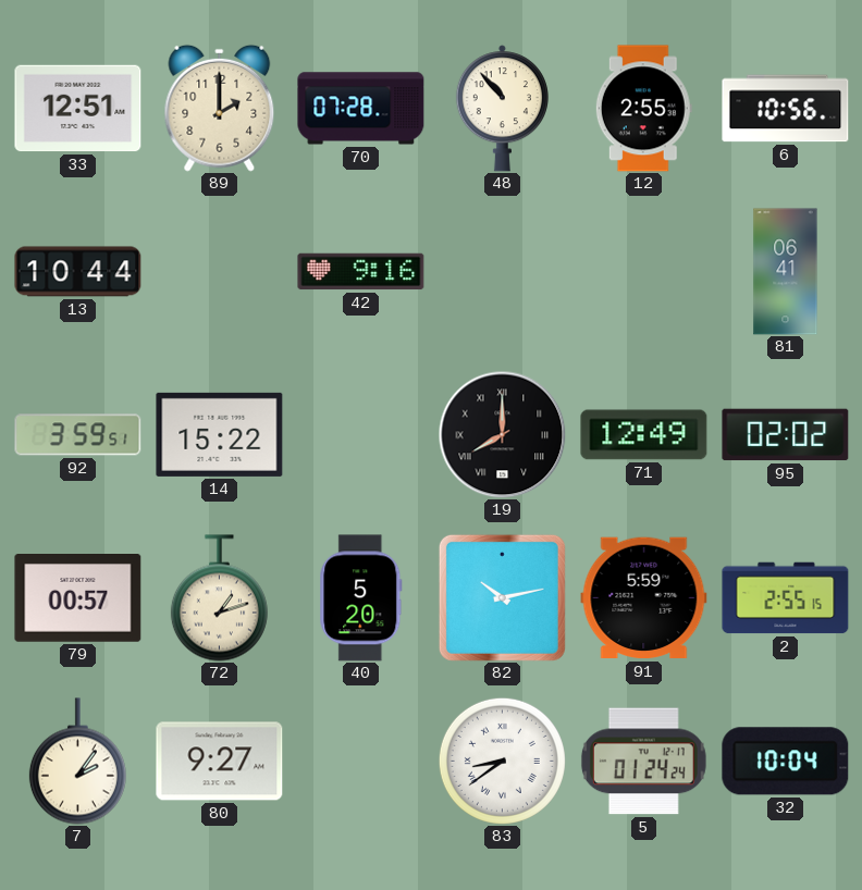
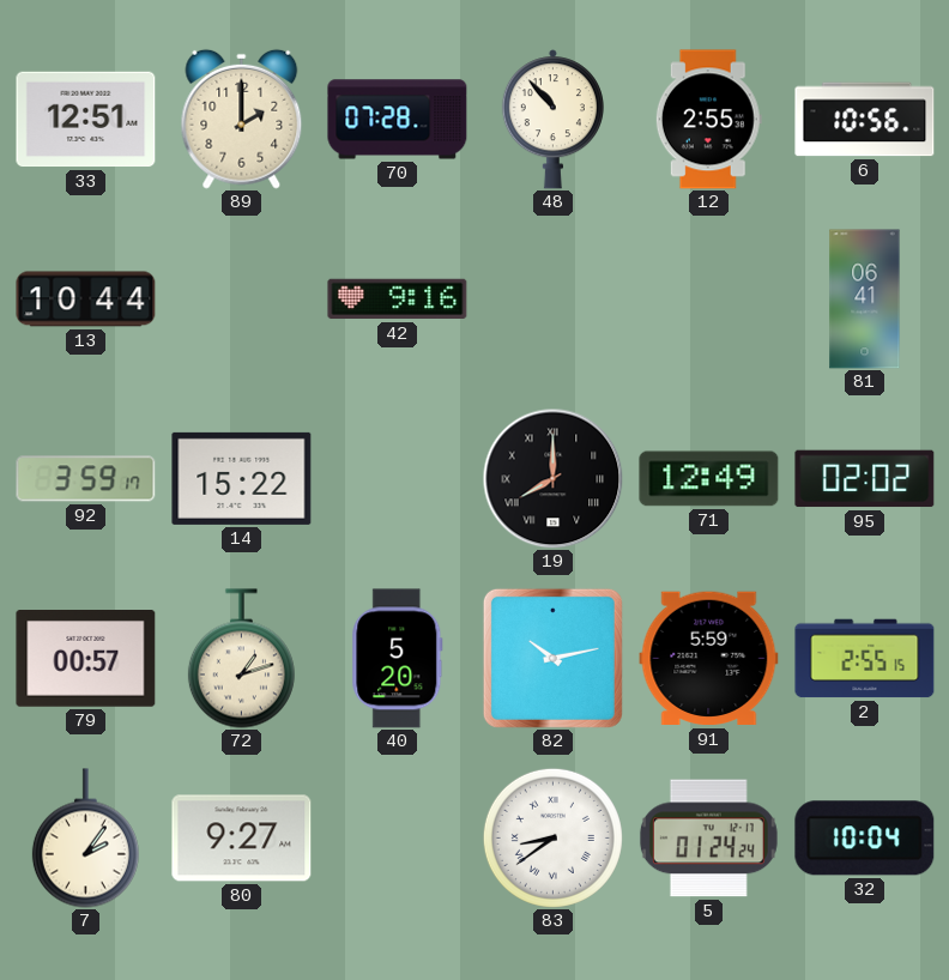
92: 3:59:51 -> 3:59:17
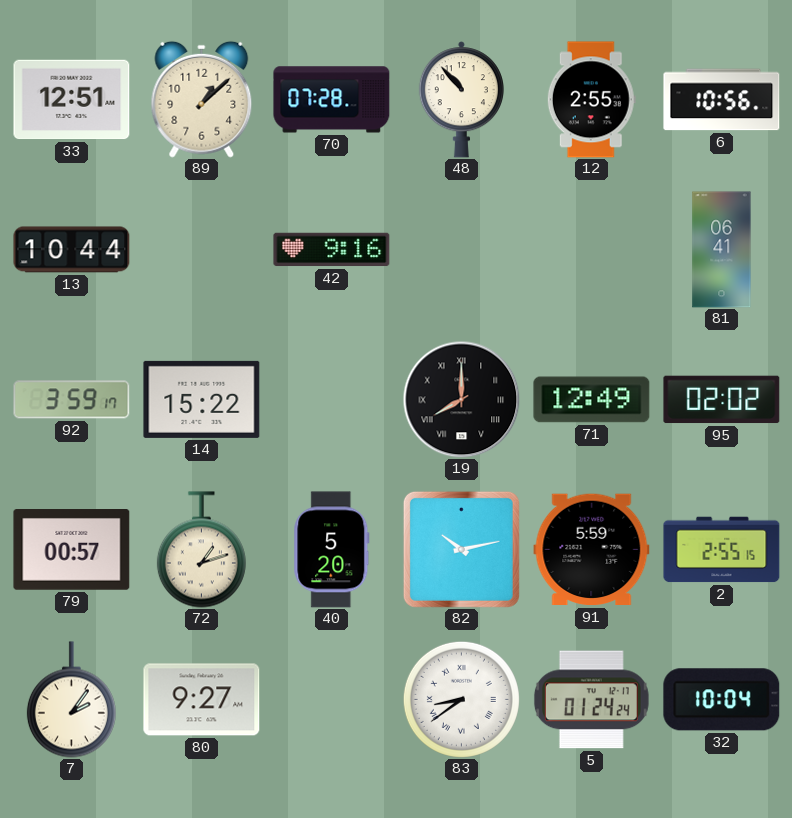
89: 2:00 -> 1:08
